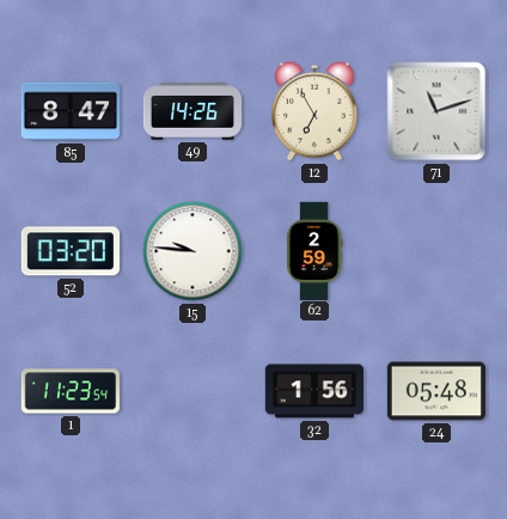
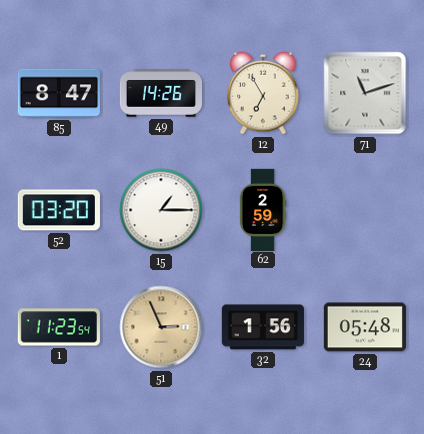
15: 9:46 -> 1:15
51: none -> 2:56
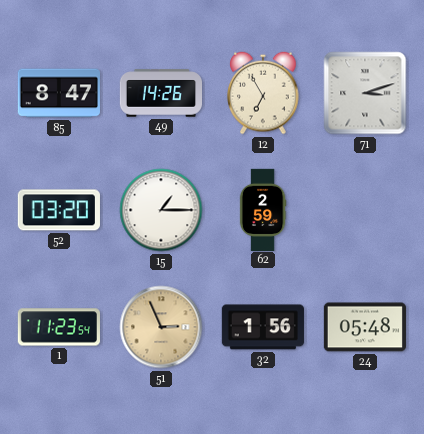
71: 11:12 -> 3:12
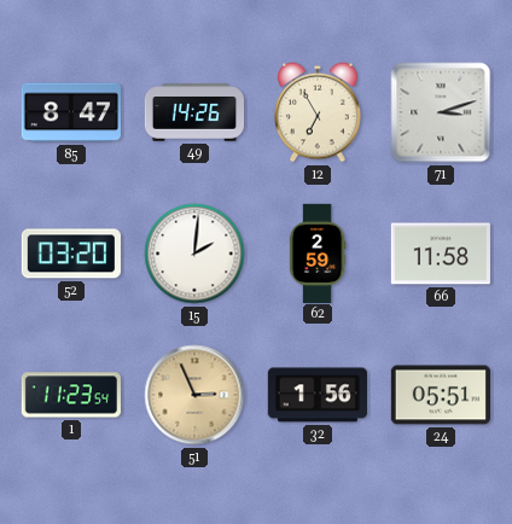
15: 1:15 -> 2:01
66: none -> 11:58
24: 05:48 -> 05:51
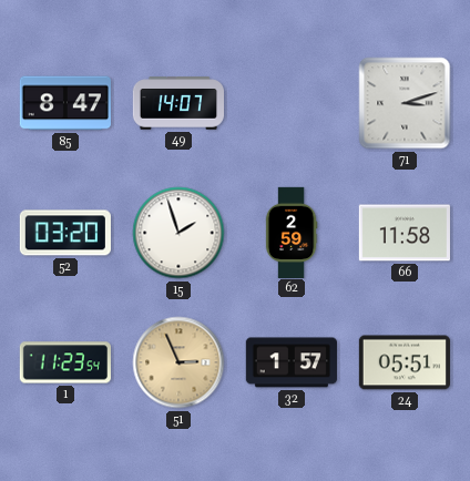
49: 14:26 -> 14:07
12: 6:55 -> none
15: 2:01 -> 1:57
32: 1:56 -> 1:57
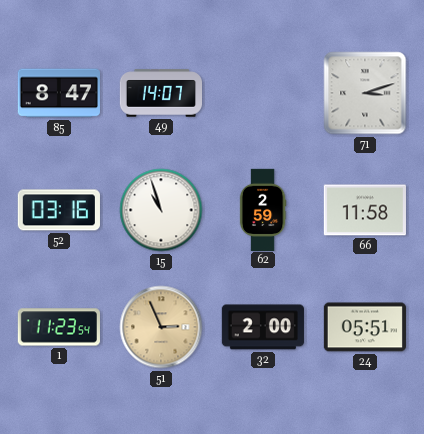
52: 03:20 -> 03:16
15: 1:57 -> 10:57
32: 1:57 -> 2:00
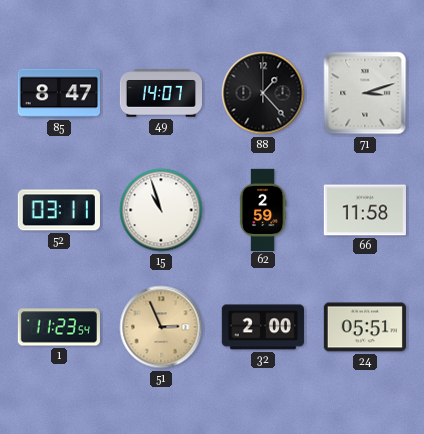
88: none -> 1:23
52: 03:16 -> 03:11
